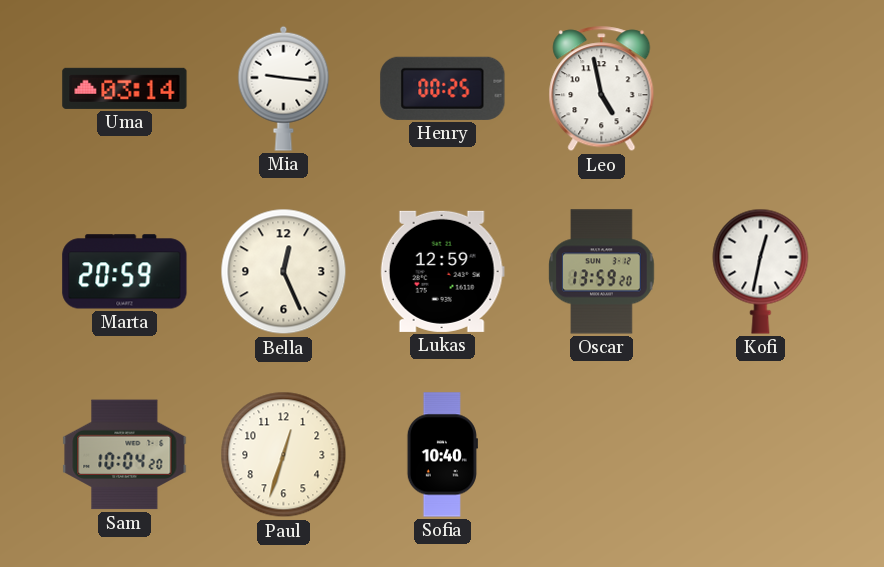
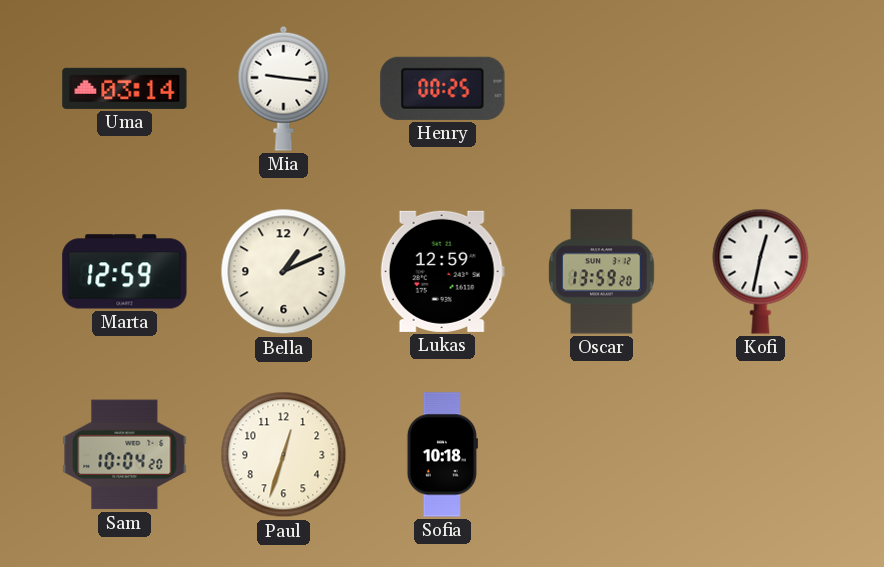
Leo: 4:58 -> none
Marta: 20:59 -> 12:59
Bella: 12:26 -> 1:11
Sofia: 10:40 -> 10:18
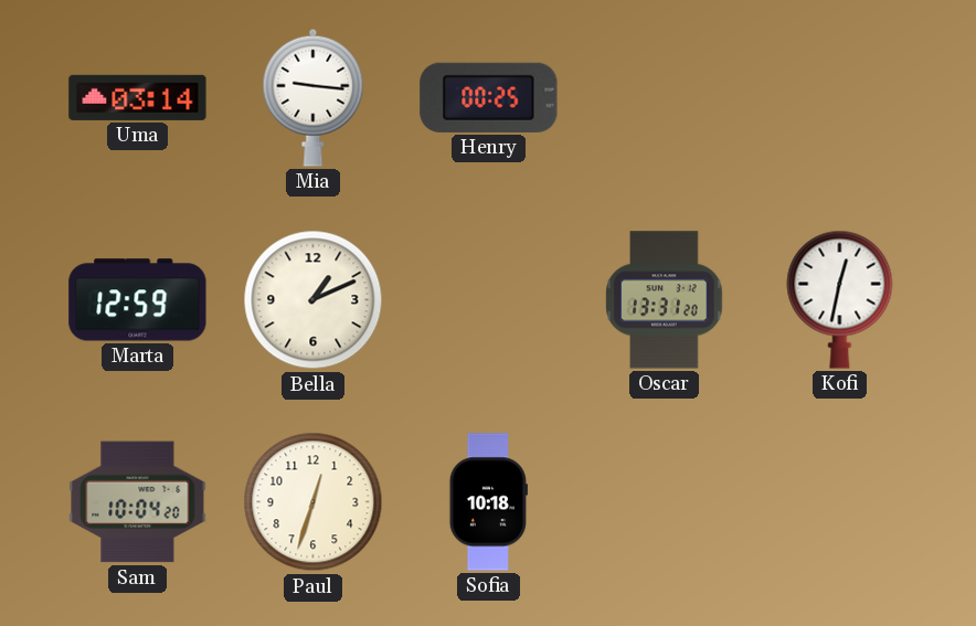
Lukas: 12:59 -> none
Oscar: 13:59 -> 13:31
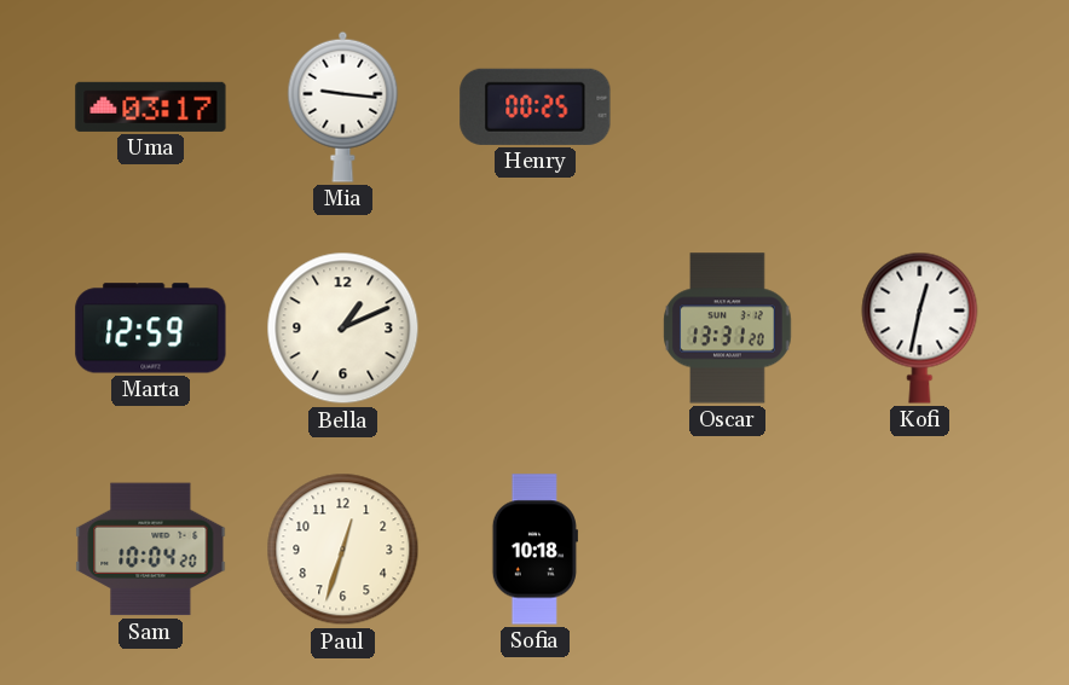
Uma: 03:14 -> 03:17
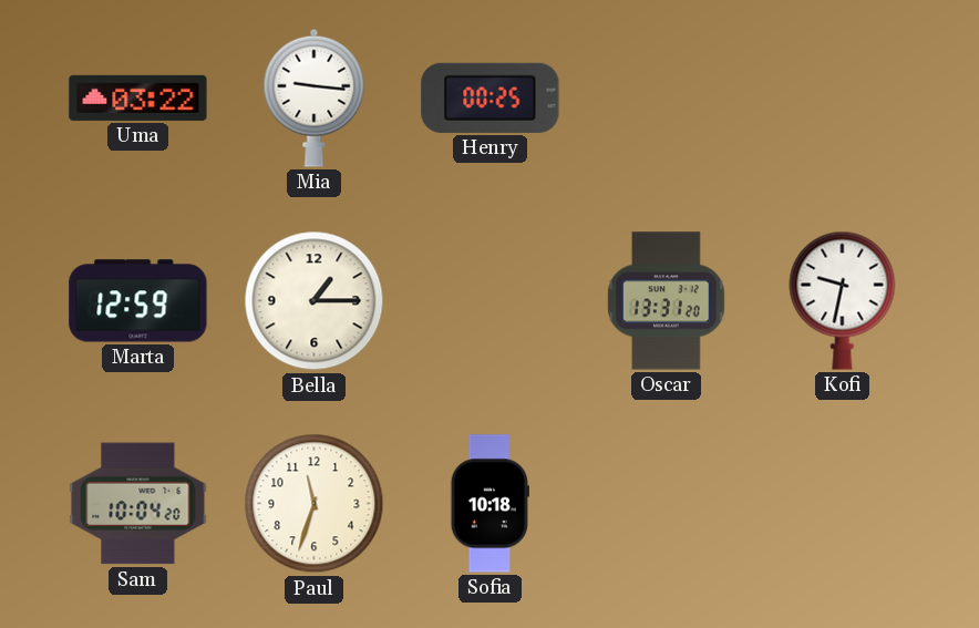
Uma: 03:17 -> 03:22
Bella: 1:11 -> 1:15
Kofi: 12:32 -> 9:32
Paul: 12:33 -> 11:33
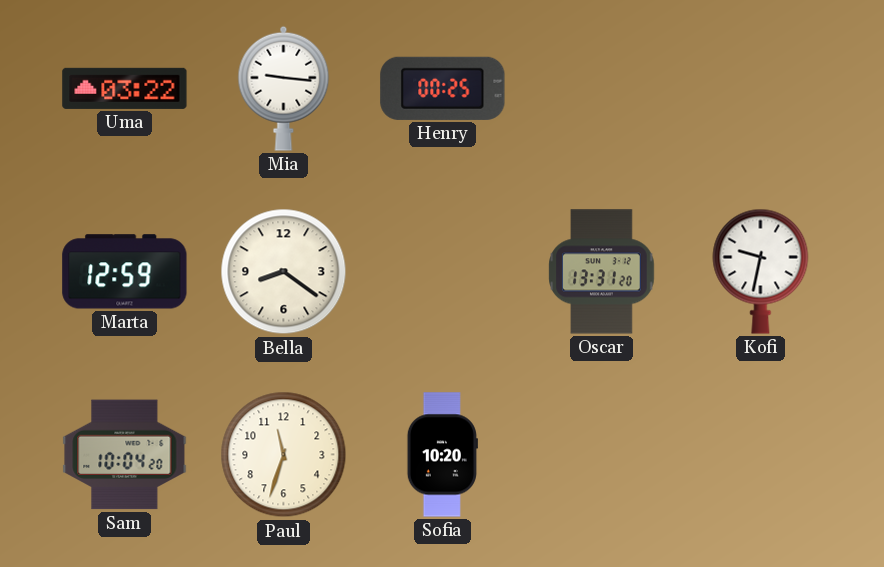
Bella: 1:15 -> 8:21
Sofia: 10:18 -> 10:20
